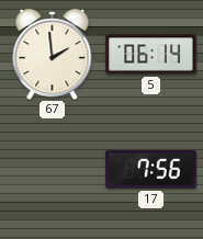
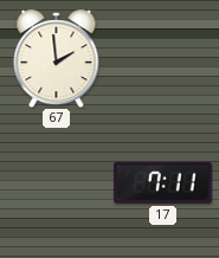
5: 06:14 -> none
17: 7:56 -> 7:11
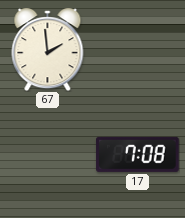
17: 7:11 -> 7:08
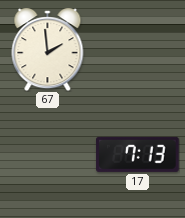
17: 7:08 -> 7:13
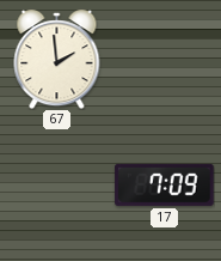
17: 7:13 -> 7:09
